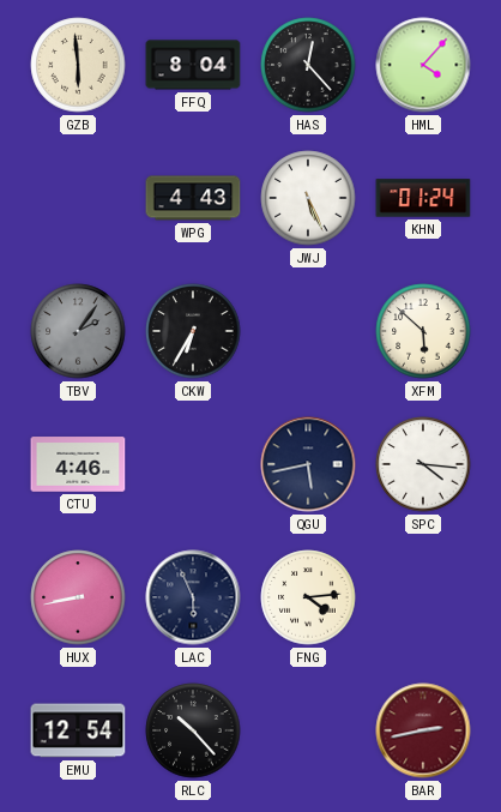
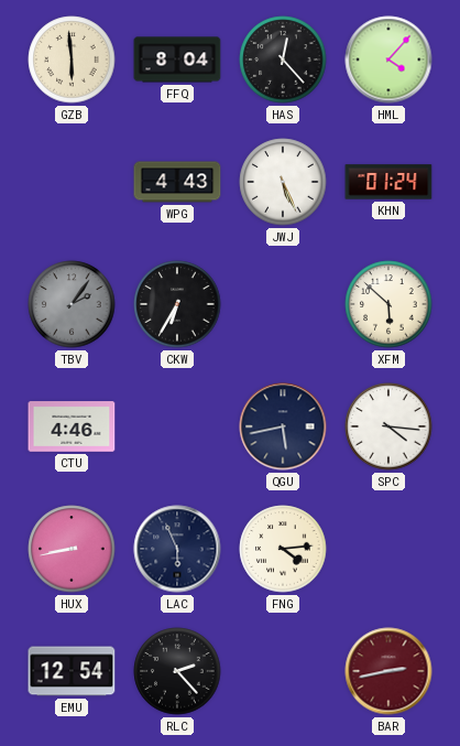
RLC: 10:23 -> 2:23
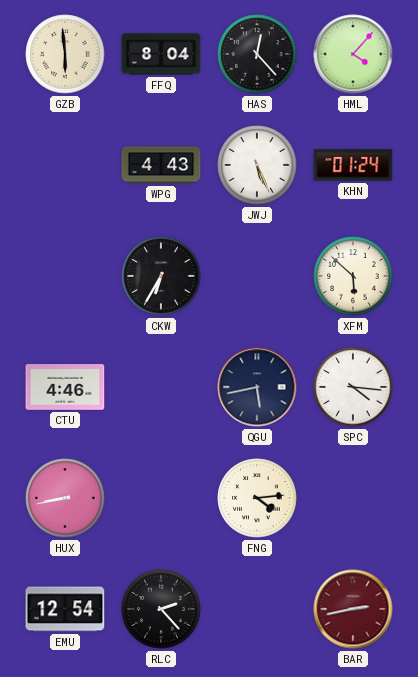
TBV: 2:06 -> none
LAC: 5:56 -> none
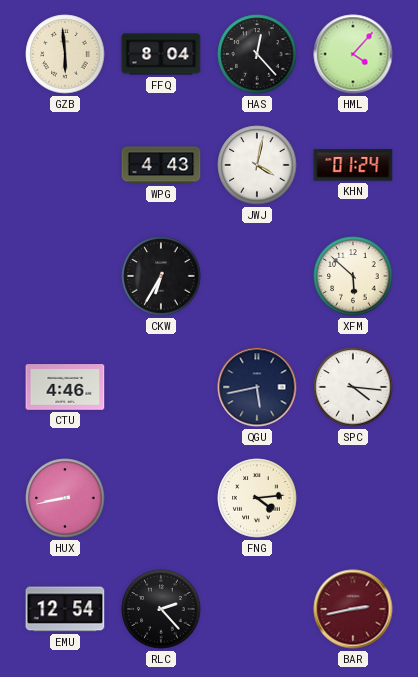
JWJ: 5:26 -> 4:02
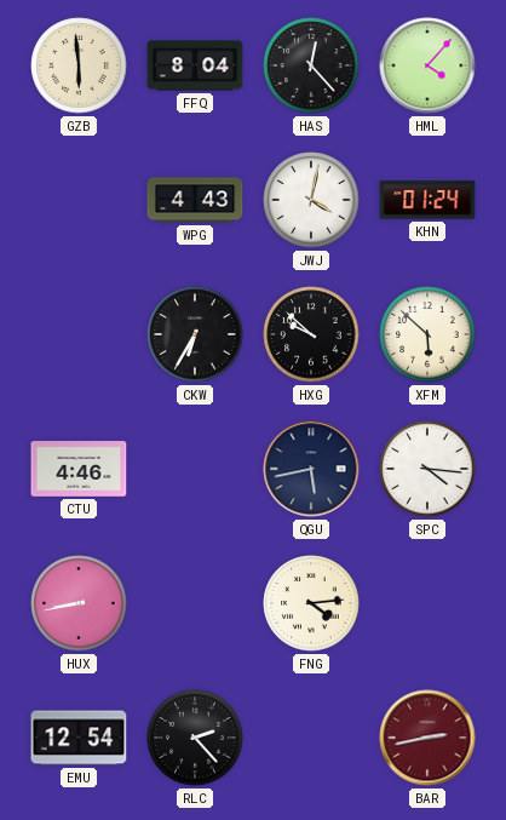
HXG: none -> 9:52
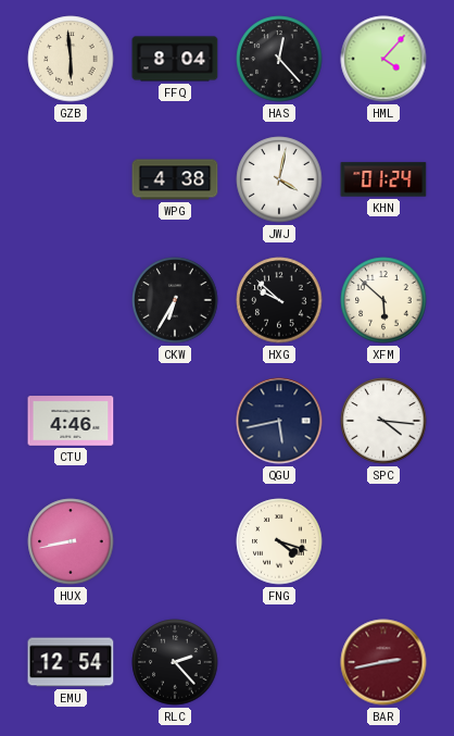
WPG: 4:43 -> 4:38
FNG: 4:14 -> 4:18
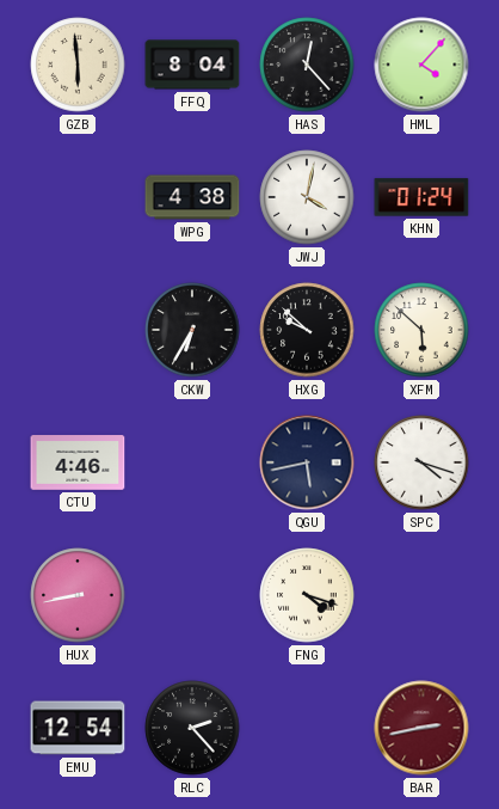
SPC: 4:16 -> 4:18
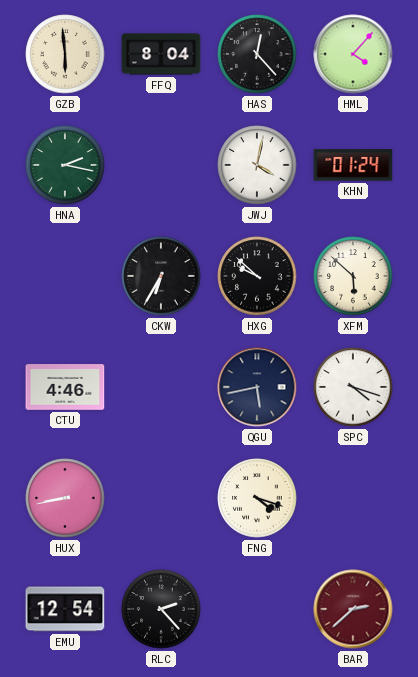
HNA: none -> 2:17
WPG: 4:38 -> none
BAR: 2:43 -> 2:38
